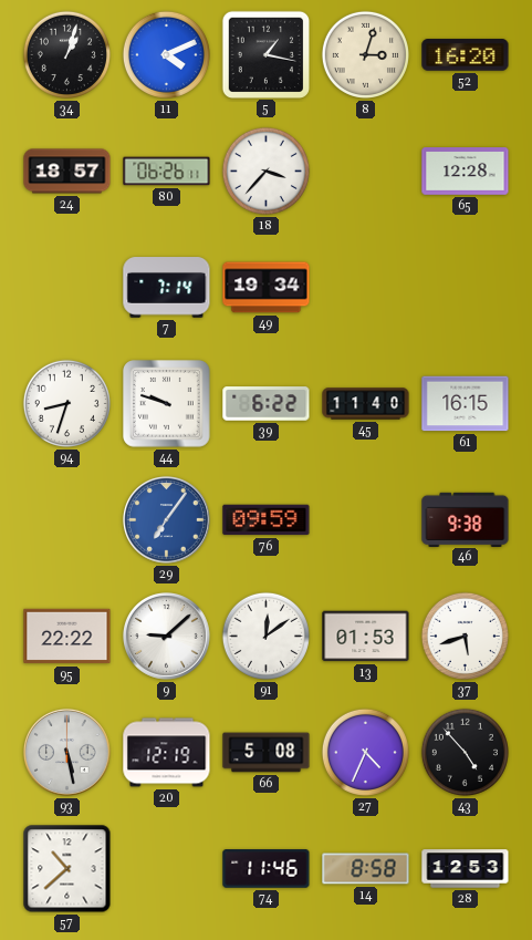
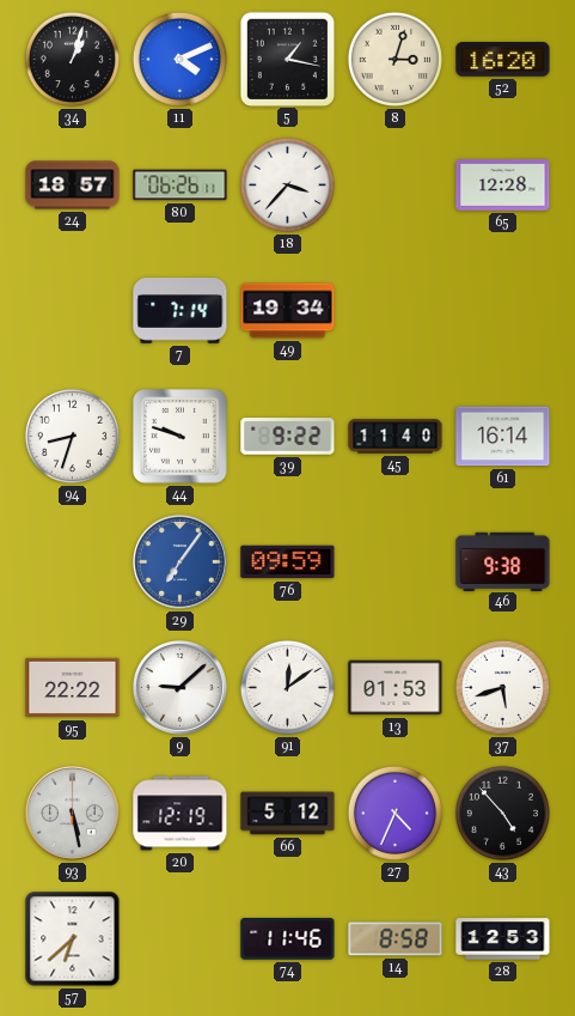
39: 6:22 -> 9:22
61: 16:15 -> 16:14
66: 5:08 -> 5:12
57: 10:38 -> 6:38
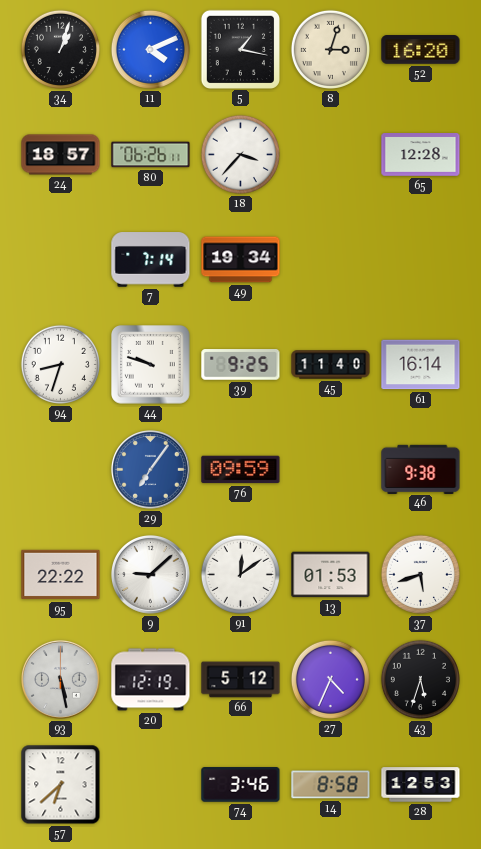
39: 9:22 -> 9:25
43: 4:53 -> 5:33
74: 11:46 -> 3:46
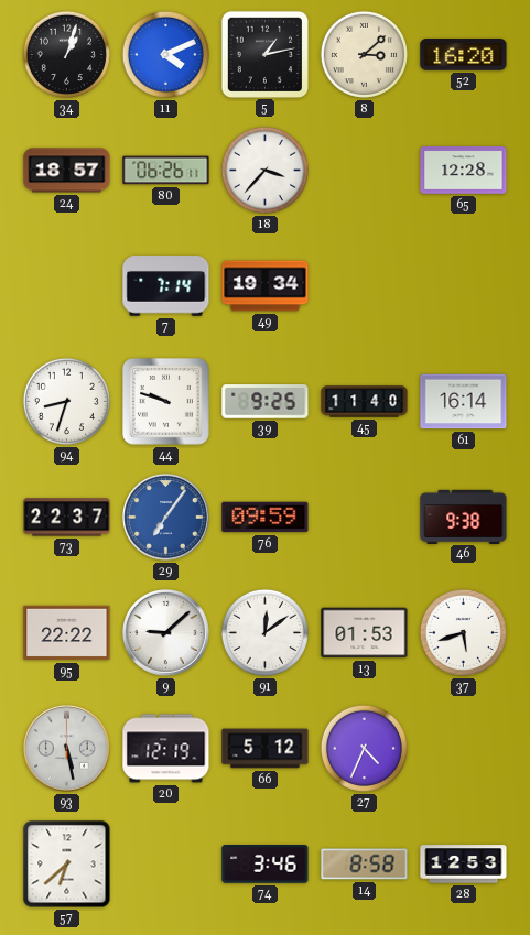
5: 1:17 -> 1:13
8: 3:03 -> 3:08
73: none -> 22:37
43: 5:33 -> none
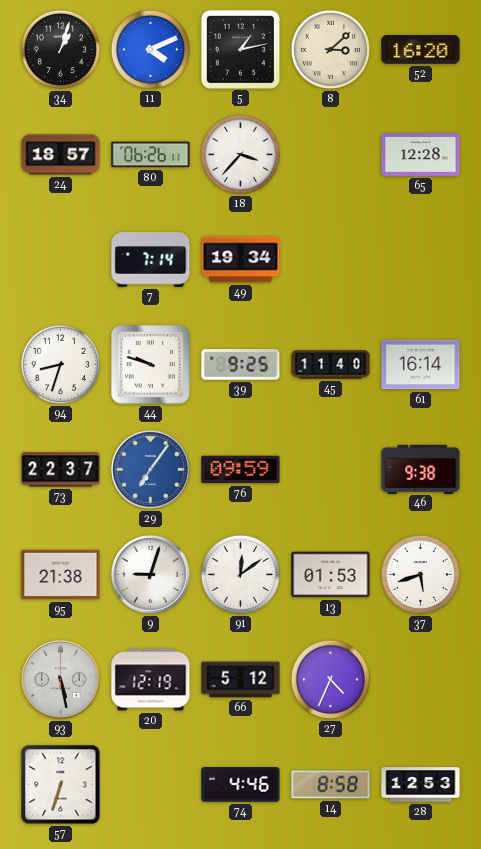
95: 22:22 -> 21:38
9: 9:08 -> 9:03
57: 6:38 -> 6:33
74: 3:46 -> 4:46
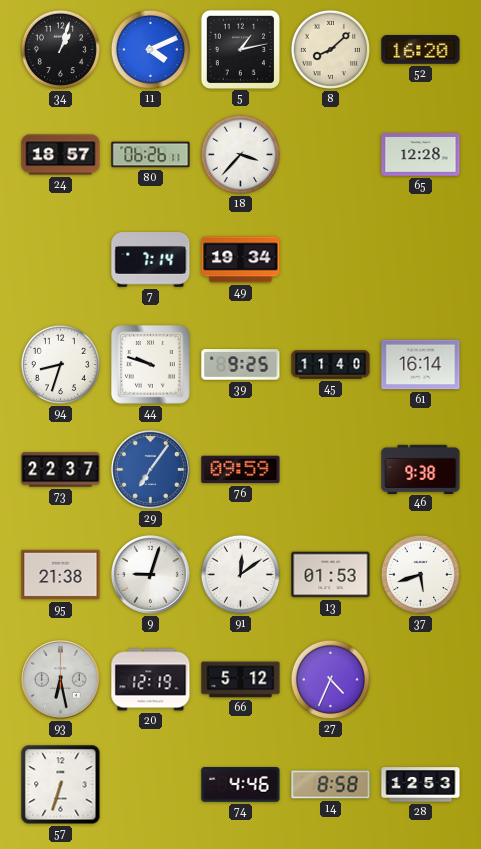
8: 3:08 -> 8:08
93: 5:28 -> 6:28
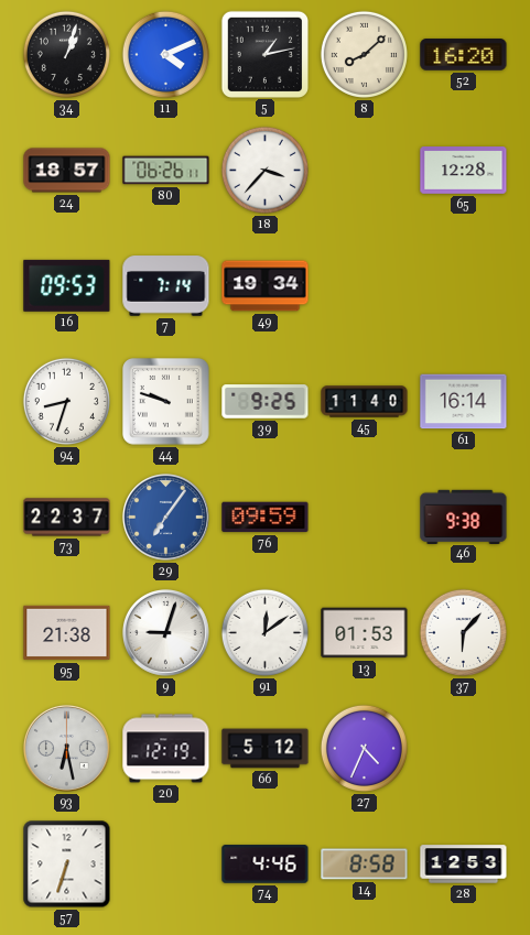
16: none -> 09:53
37: 5:42 -> 6:07
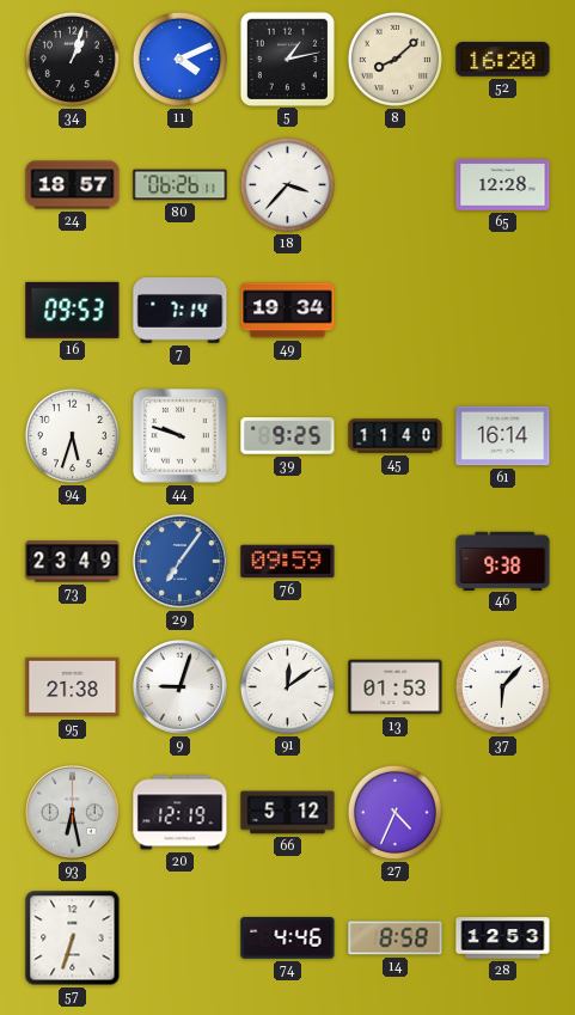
94: 8:33 -> 5:33
73: 22:37 -> 23:49
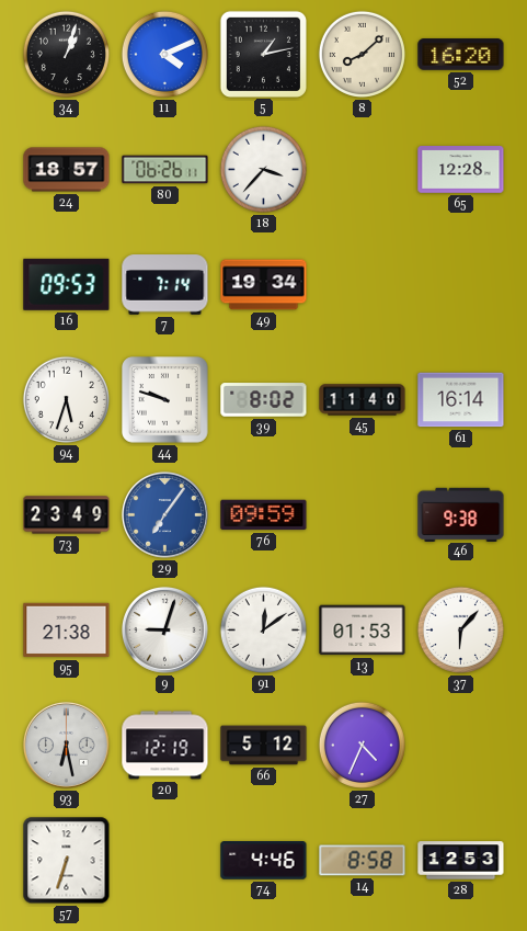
39: 9:25 -> 8:02
